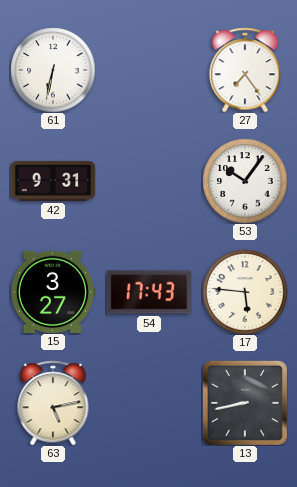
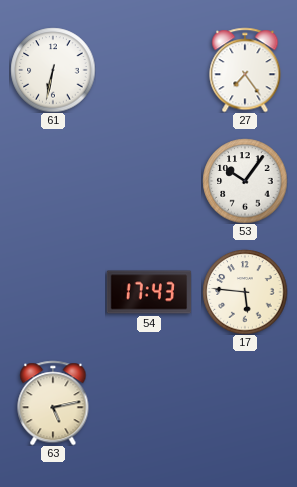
42: 9:31 -> none
15: 3:27 -> none
13: 8:43 -> none
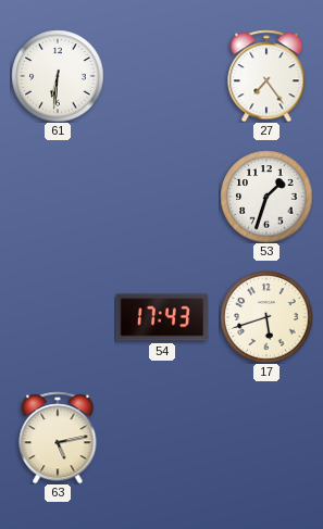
61: 6:32 -> 6:31
53: 10:06 -> 1:33
17: 5:46 -> 5:42
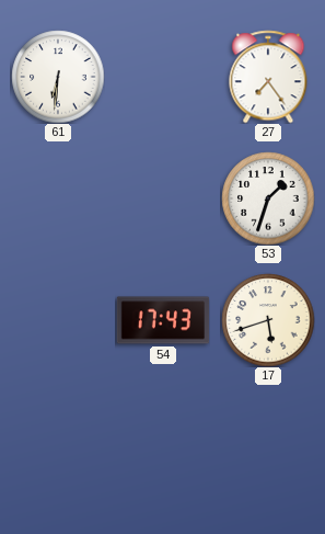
63: 5:13 -> none
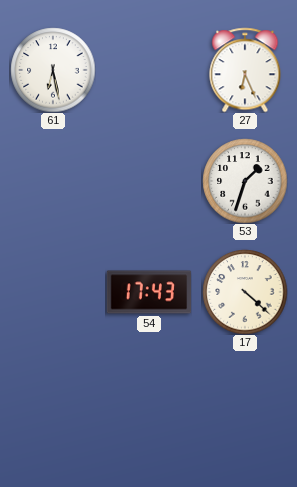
61: 6:31 -> 6:28
27: 7:24 -> 6:26
17: 5:42 -> 4:22
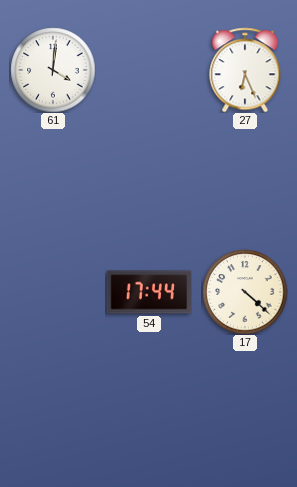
61: 6:28 -> 4:01
53: 1:33 -> none
54: 17:43 -> 17:44
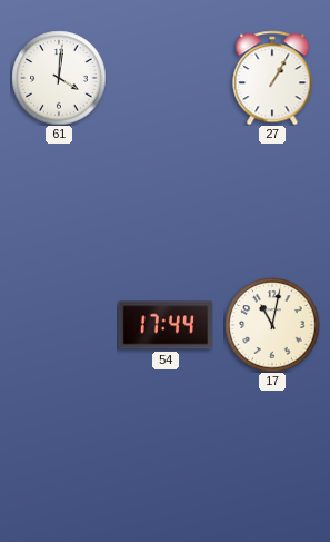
27: 6:26 -> 1:05
17: 4:22 -> 11:02
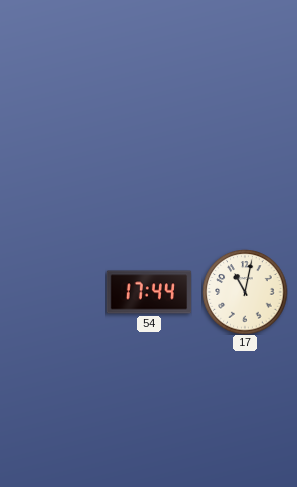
61: 4:01 -> none
27: 1:05 -> none
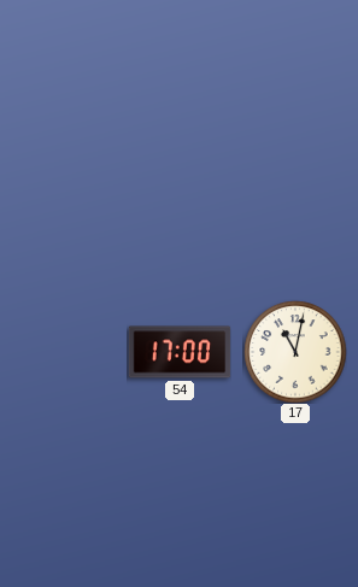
54: 17:44 -> 17:00
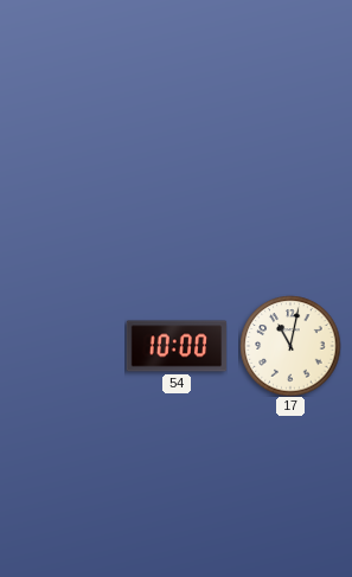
54: 17:00 -> 10:00
